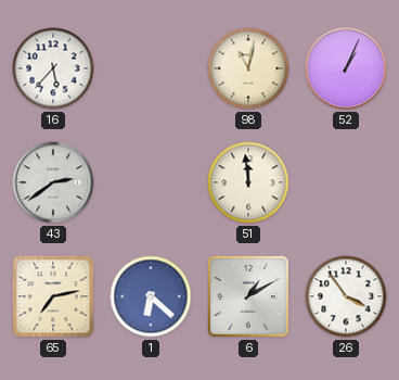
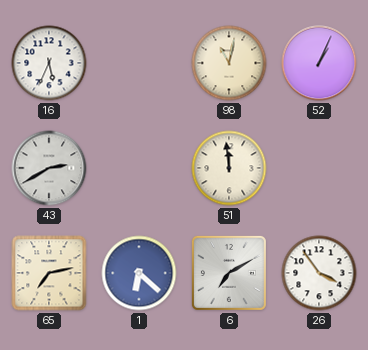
16: 5:37 -> 5:34
43: 2:39 -> 2:40
6: 1:10 -> 7:10
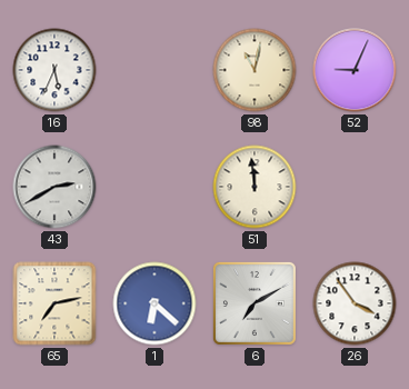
52: 1:04 -> 9:04
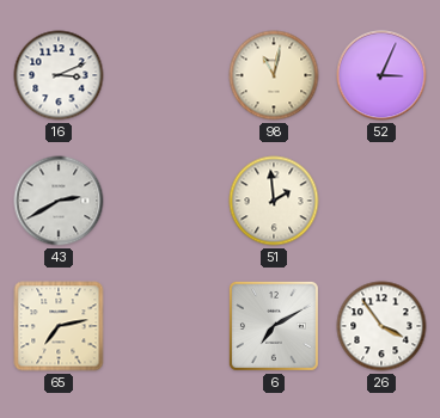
16: 5:34 -> 3:11
52: 9:04 -> 3:04
51: 11:59 -> 1:59
1: 6:22 -> none
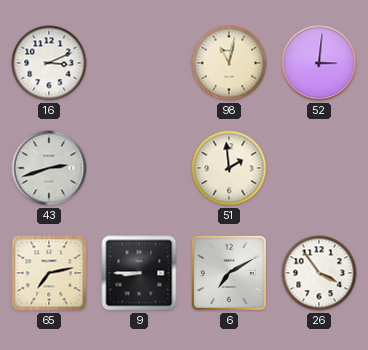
52: 3:04 -> 3:01
43: 2:40 -> 2:42
9: none -> 8:45
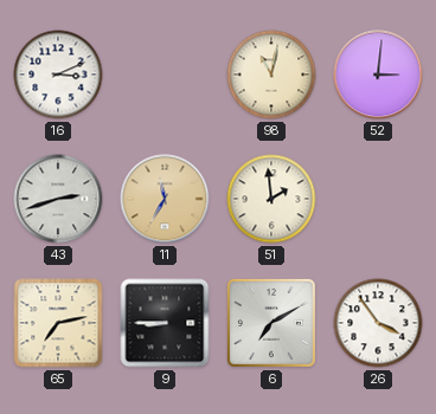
11: none -> 11:35
